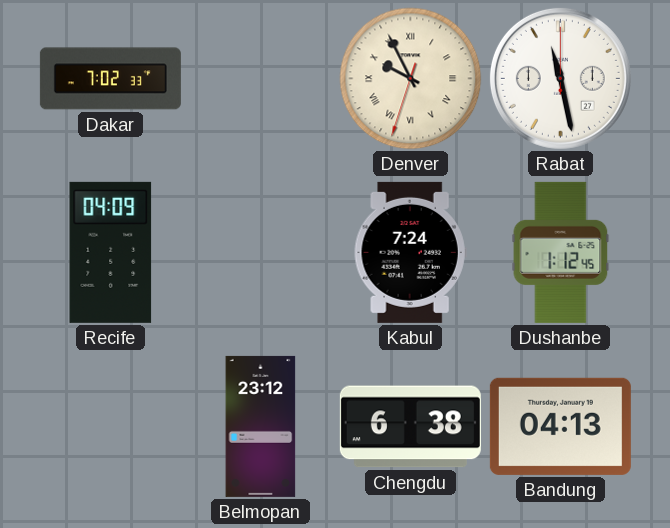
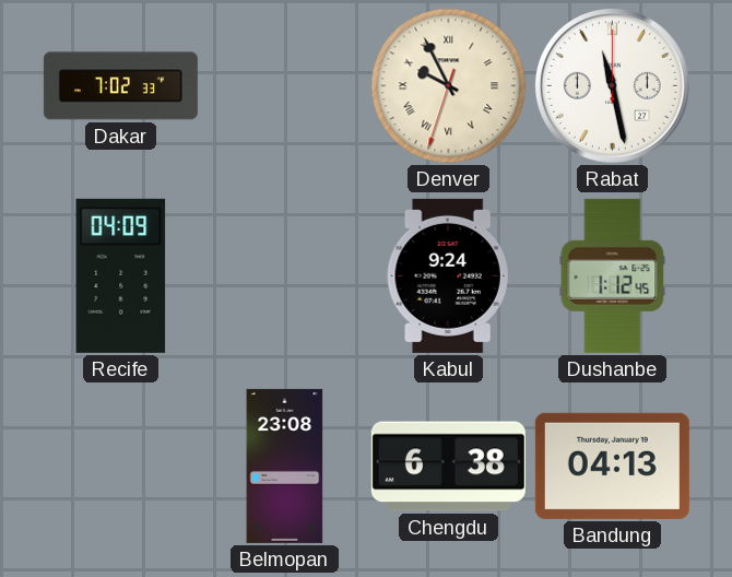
Kabul: 7:24 -> 9:24
Belmopan: 23:12 -> 23:08
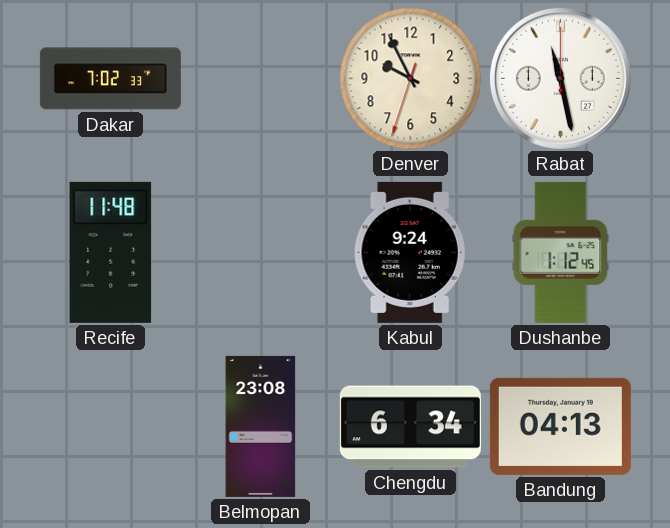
Denver numerals: Roman -> Arabic
Recife: 04:09 -> 11:48
Chengdu: 6:38 -> 6:34
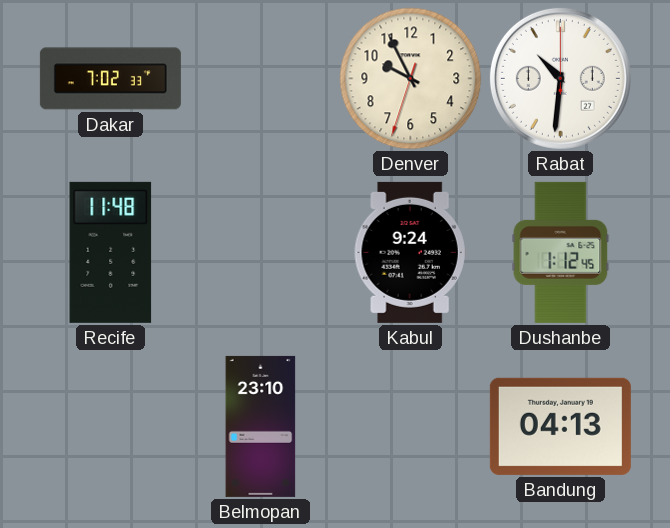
Rabat: 11:28 -> 10:31
Belmopan: 23:08 -> 23:10
Chengdu: 6:34 -> none
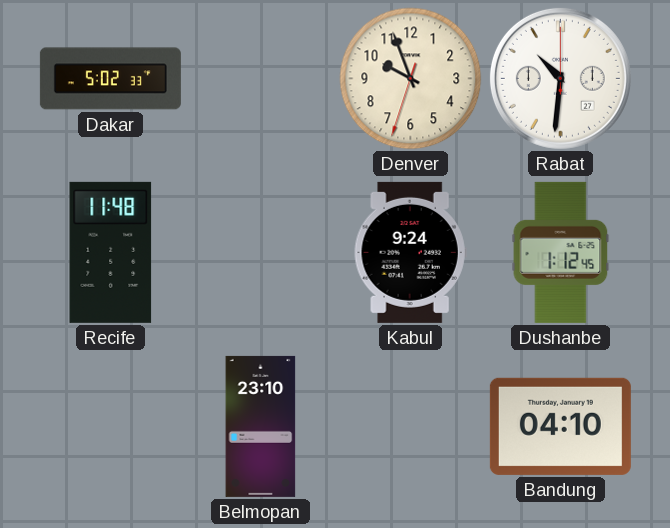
Dakar: 7:02 -> 5:02
Denver: 9:55 -> 9:56
Bandung: 04:13 -> 04:10
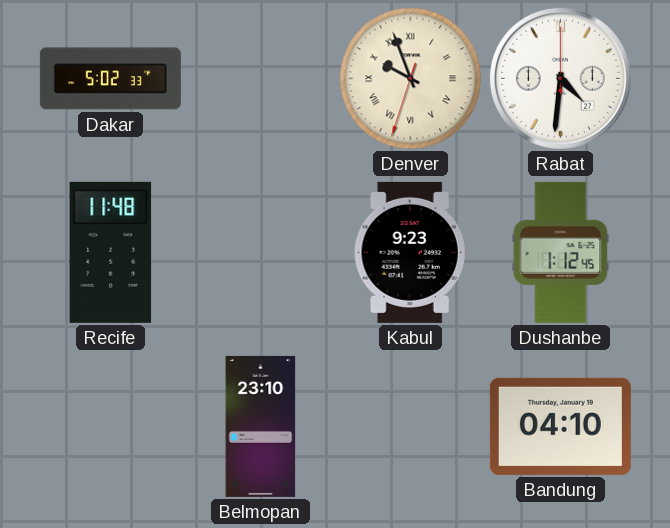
Denver numerals: Arabic -> Roman
Rabat: 10:31 -> 4:31
Kabul: 9:24 -> 9:23
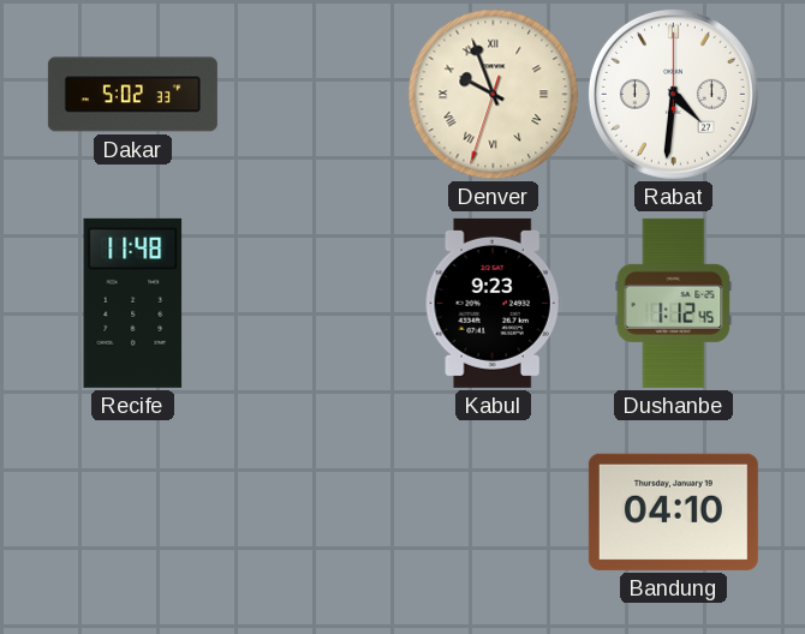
Belmopan: 23:10 -> none
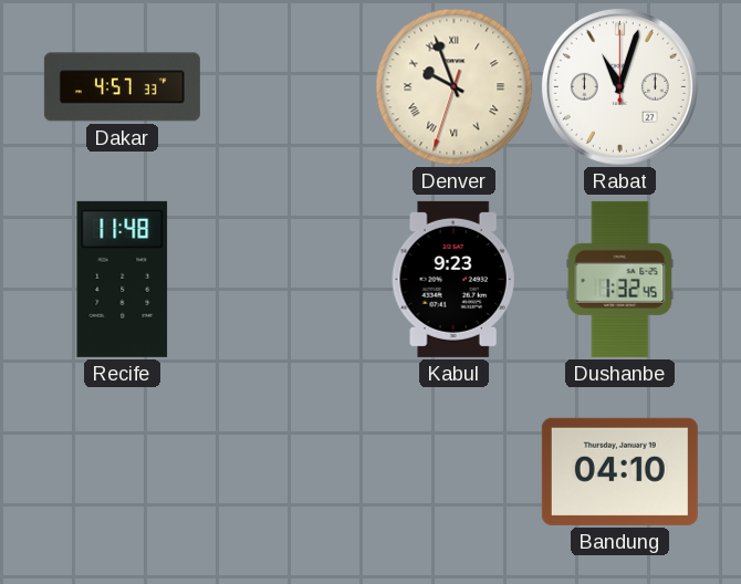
Dakar: 5:02 -> 4:57
Rabat: 4:31 -> 11:03
Dushanbe: 1:12 -> 1:32
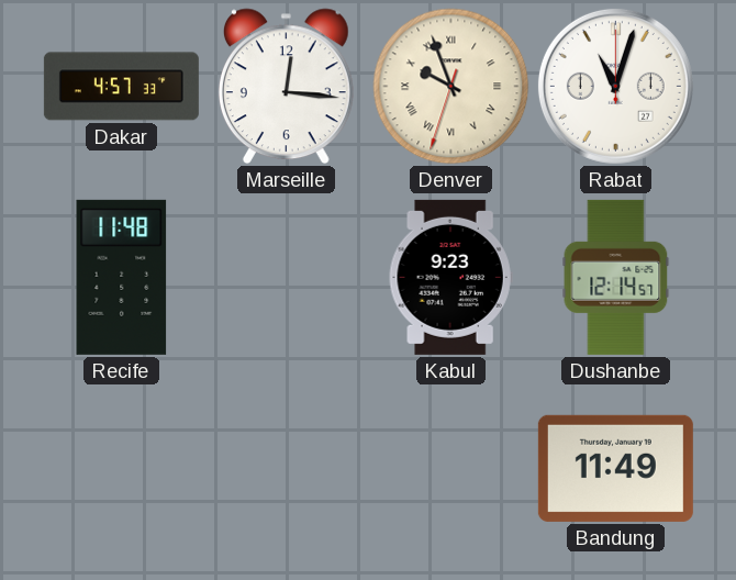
Marseille: none -> 12:16
Dushanbe: 1:32 -> 12:14
Bandung: 04:10 -> 11:49
